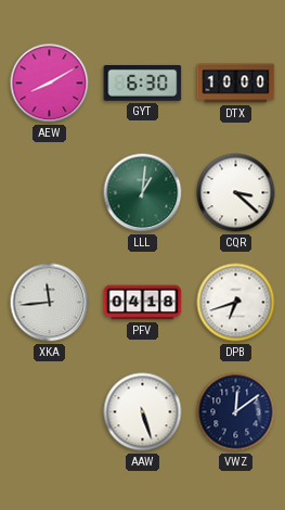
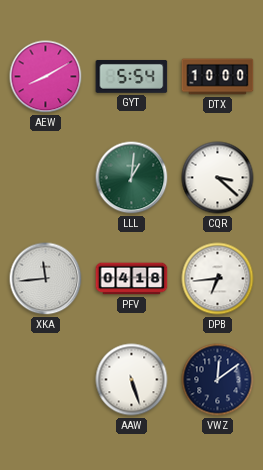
GYT: 6:30 -> 5:54
DPB: 6:42 -> 6:44
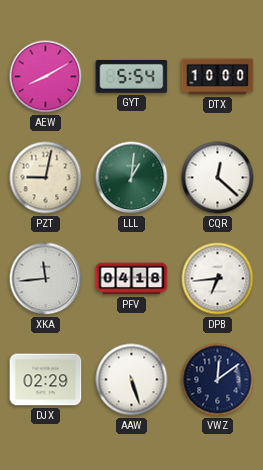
PZT: none -> 9:02
CQR: 3:22 -> 12:22
DJX: none -> 02:29
